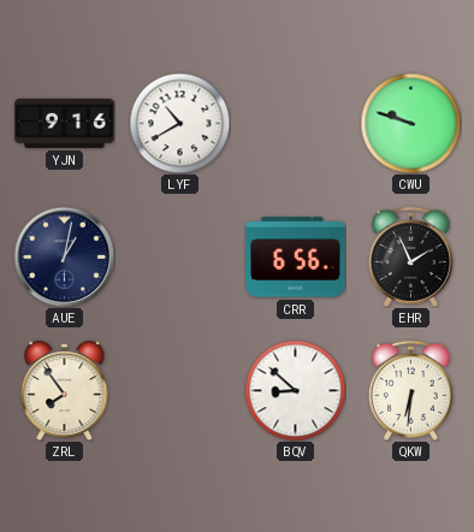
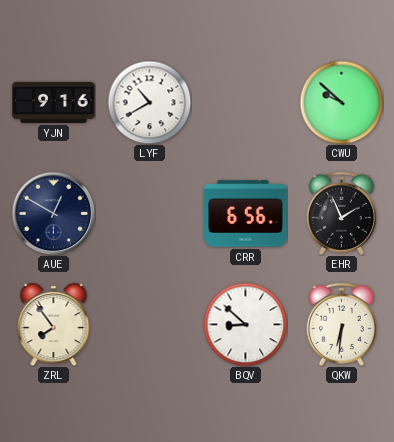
CWU: 9:48 -> 9:52
AUE: 1:02 -> 12:50
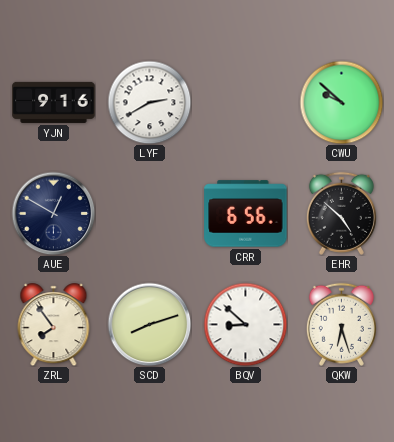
LYF: 10:40 -> 2:40
EHR: 1:56 -> 4:52
SCD: none -> 8:12
QKW: 6:31 -> 6:27
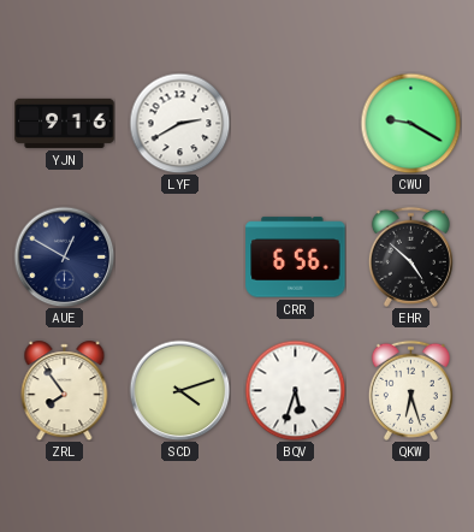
CWU: 9:52 -> 9:20
SCD: 8:12 -> 4:12
BQV: 8:52 -> 5:33
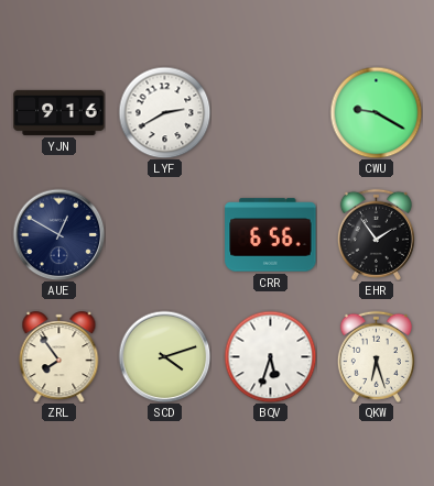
EHR: 4:52 -> 1:54
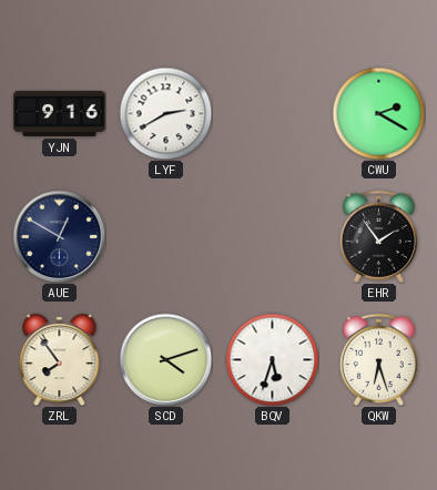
CWU: 9:20 -> 2:20
CRR: 6:56 -> none
